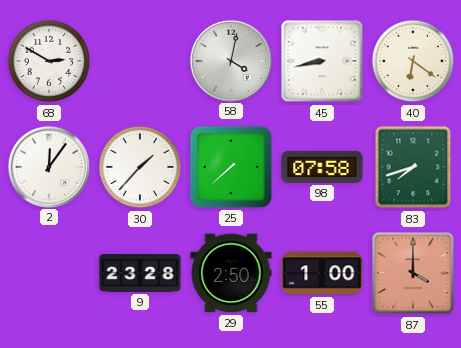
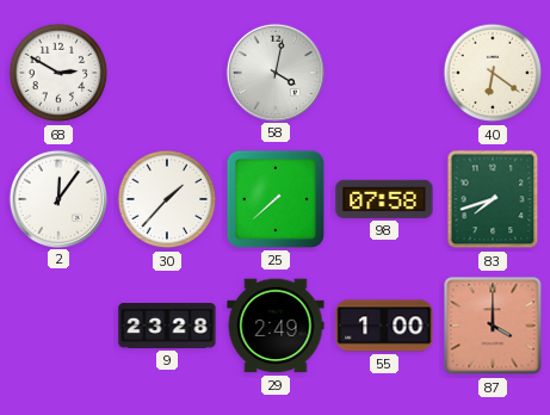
45: 8:43 -> none
29: 2:50 -> 2:49
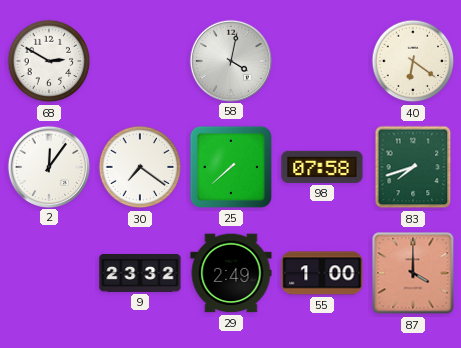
30: 1:37 -> 7:21
9: 23:28 -> 23:32
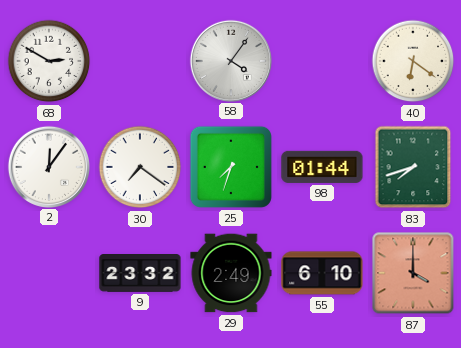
58: 4:02 -> 4:06
25: 7:38 -> 7:33
98: 07:58 -> 01:44
55: 1:00 -> 6:10
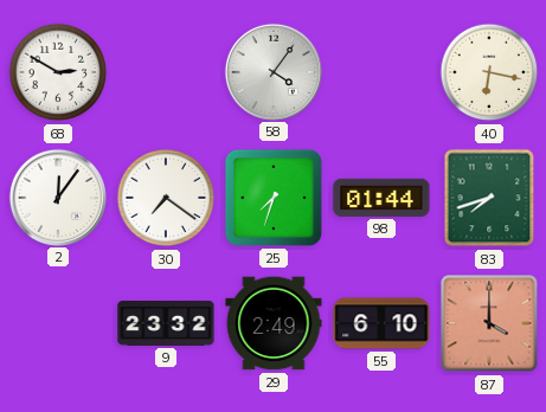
40: 6:21 -> 6:17
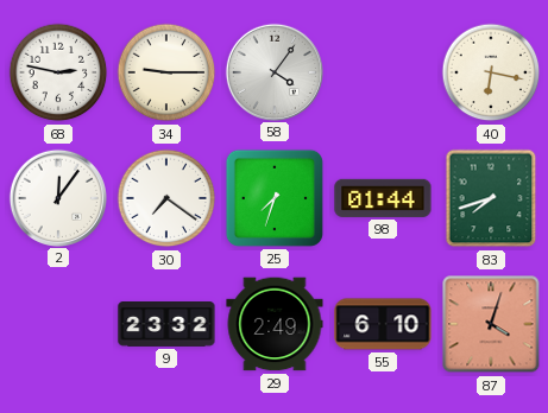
68: 2:50 -> 2:47
34: none -> 9:15
87: 4:00 -> 4:03
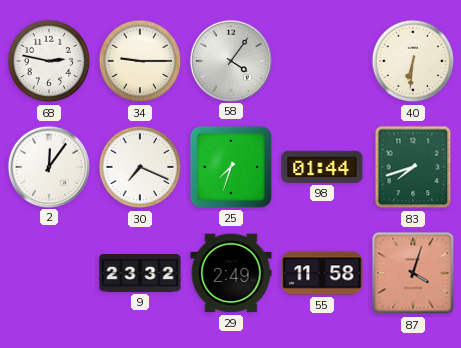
40: 6:17 -> 6:31
30: 7:21 -> 7:19
55: 6:10 -> 11:58
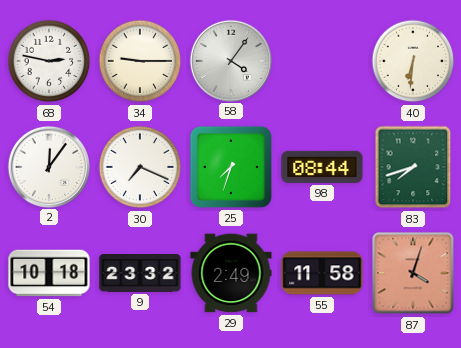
98: 01:44 -> 08:44
54: none -> 10:18
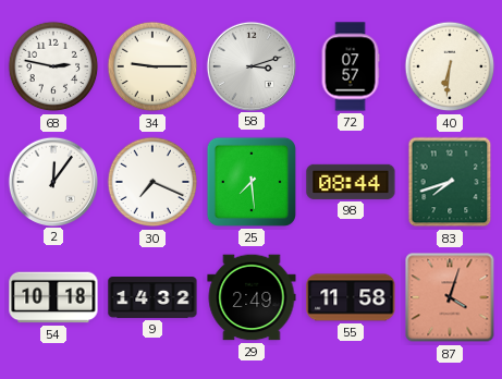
58: 4:06 -> 3:12
72: none -> 07:57
25: 7:33 -> 7:29
9: 23:32 -> 14:32
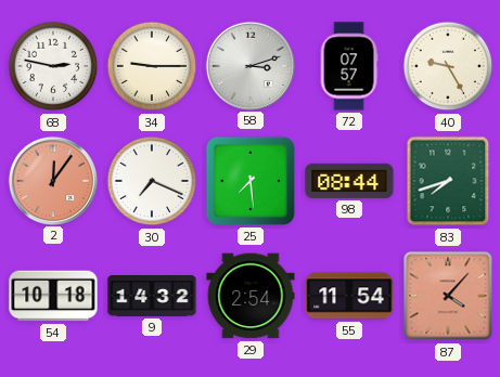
40: 6:31 -> 9:25
2 dial: white -> salmon
29: 2:49 -> 2:54
55: 11:58 -> 11:54
87: 4:03 -> 4:07
